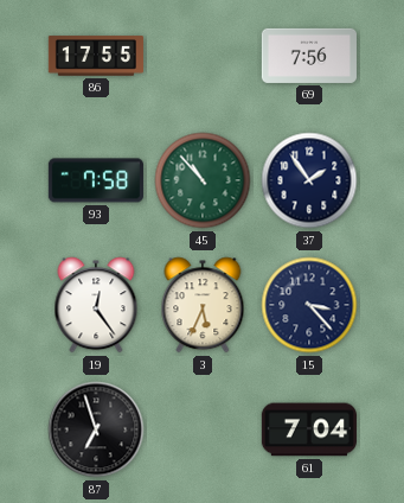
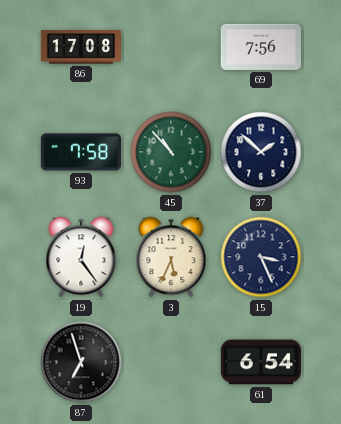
86: 17:55 -> 17:08
37: 1:54 -> 1:52
15: 3:23 -> 3:26
61: 7:04 -> 6:54
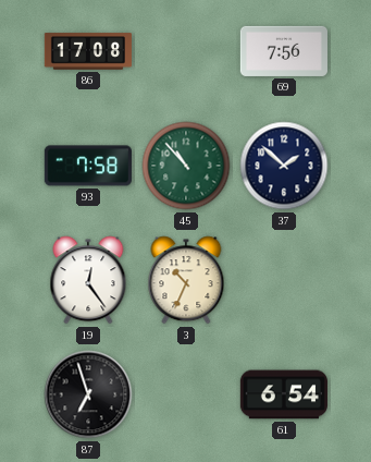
3: 5:34 -> 10:34
15: 3:26 -> none
